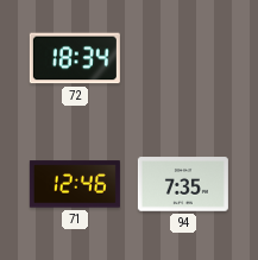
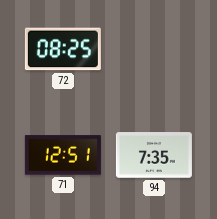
72: 18:34 -> 08:25
71: 12:46 -> 12:51
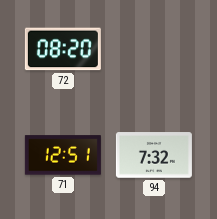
72: 08:25 -> 08:20
94: 7:35 -> 7:32
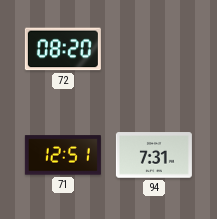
94: 7:32 -> 7:31
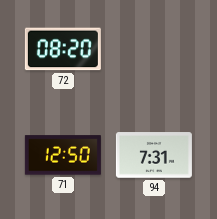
71: 12:51 -> 12:50
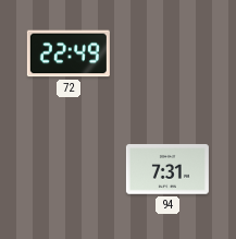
72: 08:20 -> 22:49
71: 12:50 -> none
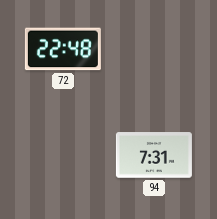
72: 22:49 -> 22:48
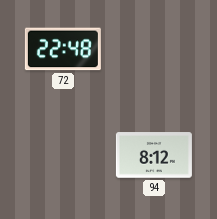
94: 7:31 -> 8:12
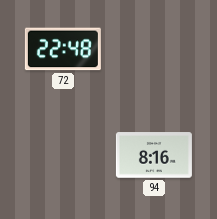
94: 8:12 -> 8:16
